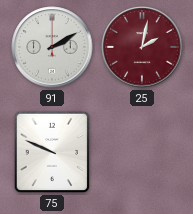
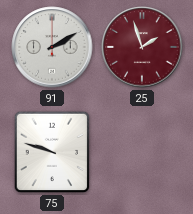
25: 2:02 -> 1:57
75: 9:49 -> 9:48
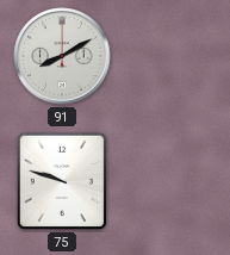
91: 2:10 -> 8:10
25: 1:57 -> none
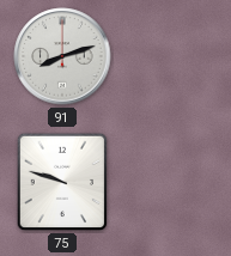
91: 8:10 -> 8:12
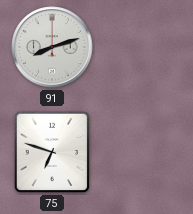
75: 9:48 -> 6:48
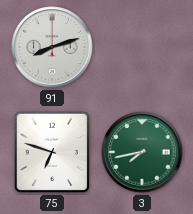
3: none -> 7:43
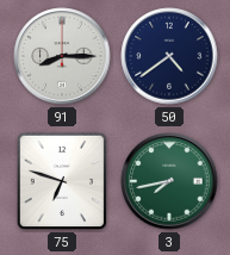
91: 8:12 -> 8:15
50: none -> 4:39
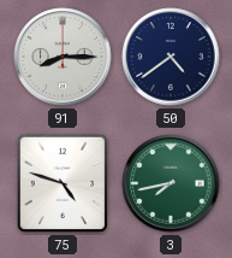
75: 6:48 -> 4:48
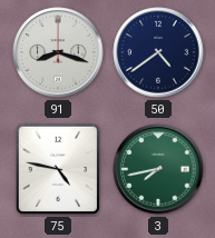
91: 8:15 -> 8:18
75: 4:48 -> 4:47
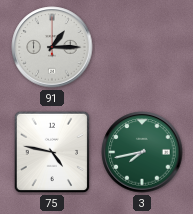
91: 8:18 -> 1:15
50: 4:39 -> none
